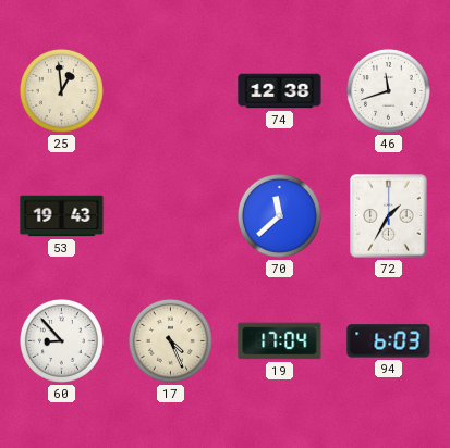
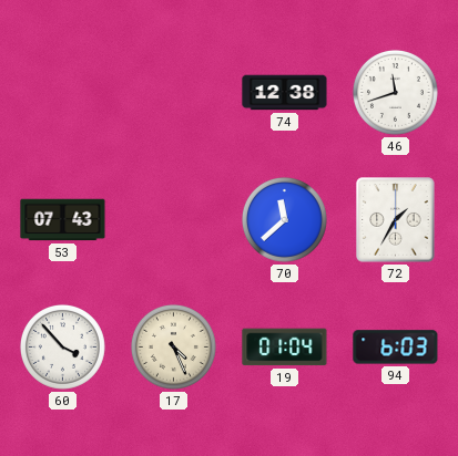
25: 12:59 -> none
53: 19:43 -> 07:43
60: 8:53 -> 3:53
19: 17:04 -> 01:04
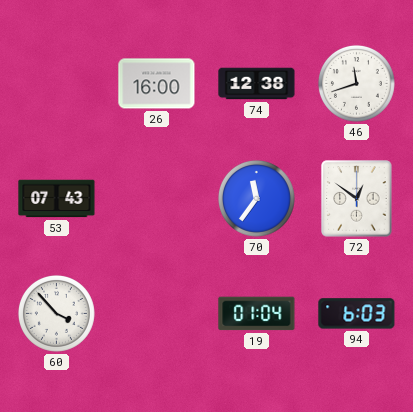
26: none -> 16:00
70: 11:38 -> 11:36
72: 1:35 -> 12:51
17: 4:26 -> none
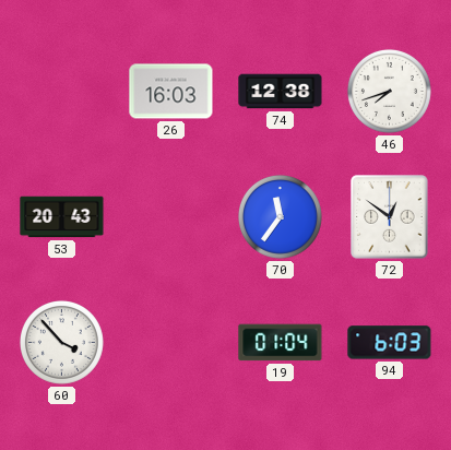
26: 16:00 -> 16:03
46: 11:42 -> 7:42
53: 07:43 -> 20:43
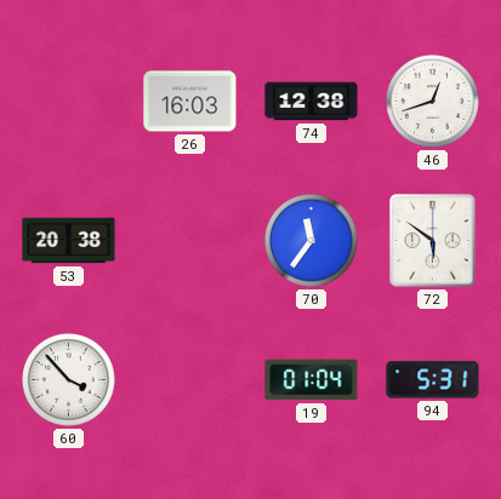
46: 7:42 -> 12:42
53: 20:43 -> 20:38
72: 12:51 -> 5:51
94: 6:03 -> 5:31
